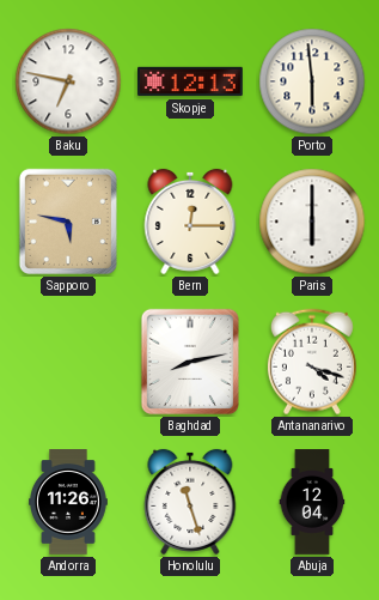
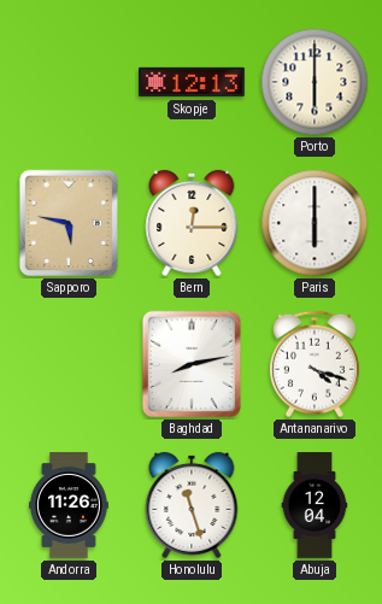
Baku: 6:47 -> none
Porto: 5:59 -> 6:00
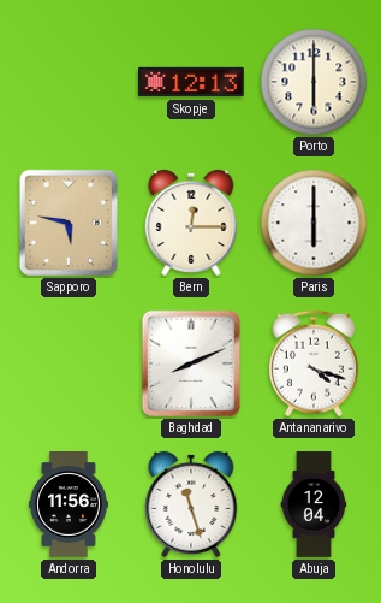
Baghdad: 8:13 -> 8:11
Andorra: 11:26 -> 11:56
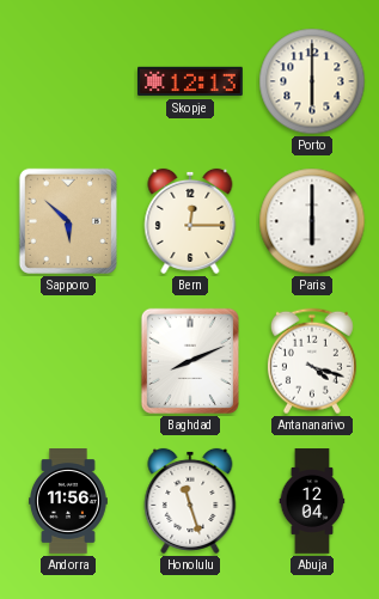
Sapporo: 5:47 -> 5:52
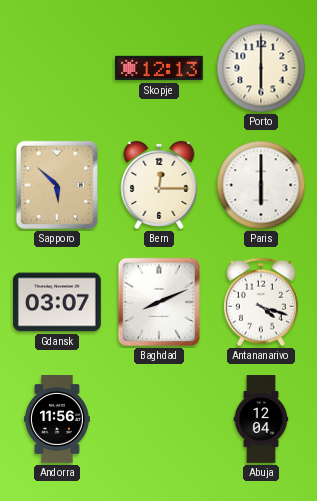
Gdansk: none -> 03:07
Honolulu: 11:27 -> none
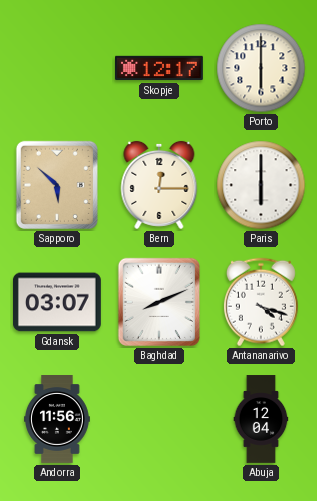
Skopje: 12:13 -> 12:17
